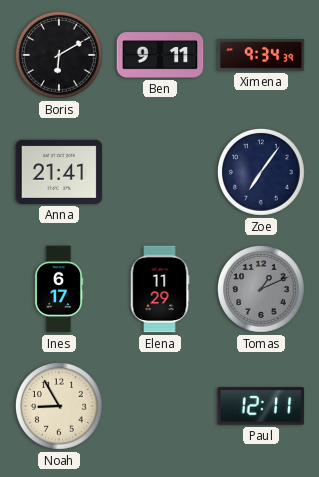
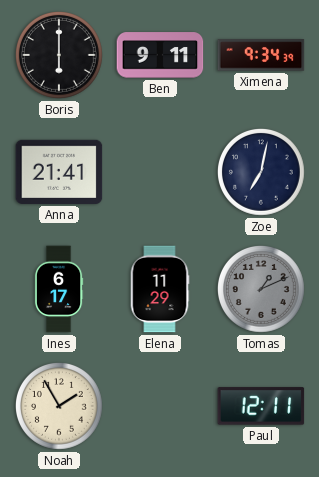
Boris: 6:10 -> 6:00
Zoe: 7:06 -> 7:02
Noah: 8:55 -> 1:55
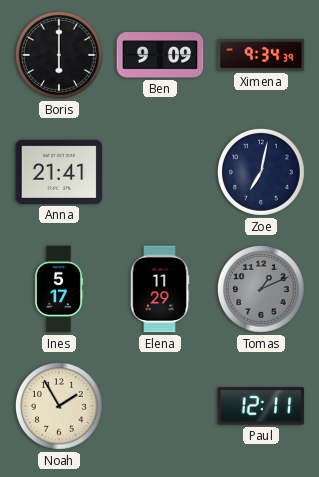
Ben: 9:11 -> 9:09
Ines: 6:17 -> 5:17
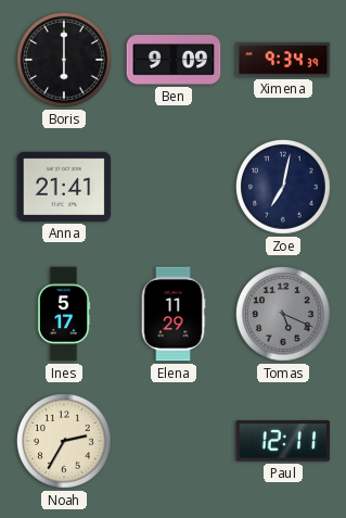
Tomas: 1:11 -> 5:19
Noah: 1:55 -> 2:35
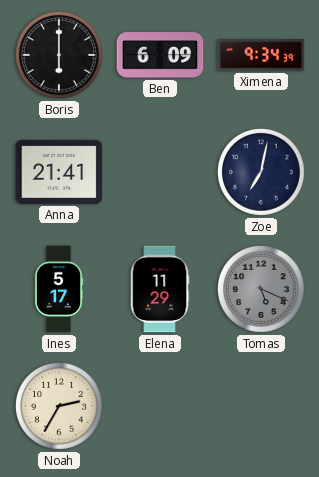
Ben: 9:09 -> 6:09
Paul: 12:11 -> none
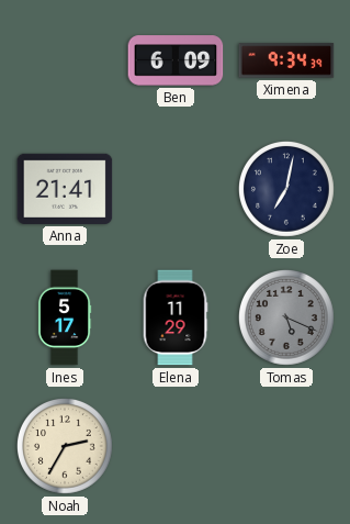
Boris: 6:00 -> none
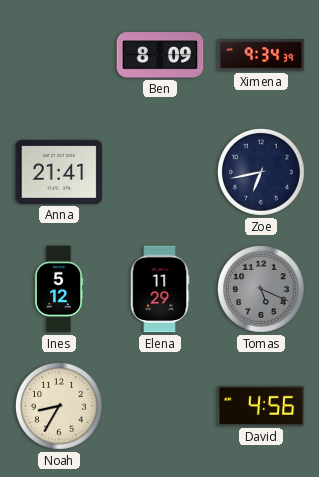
Ben: 6:09 -> 8:09
Zoe: 7:02 -> 6:43
Ines: 5:17 -> 5:12
Noah: 2:35 -> 8:35
David: none -> 4:56
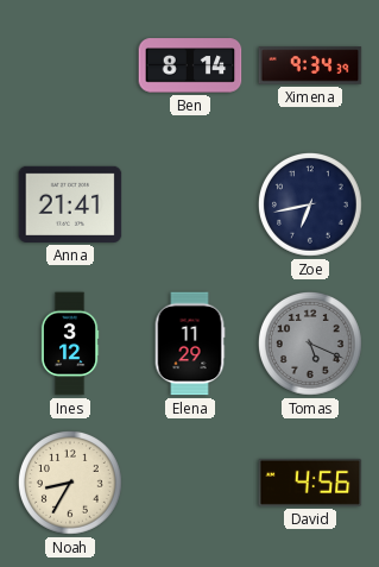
Ben: 8:09 -> 8:14
Ines: 5:12 -> 3:12
